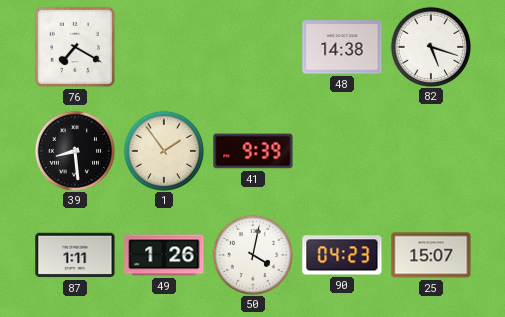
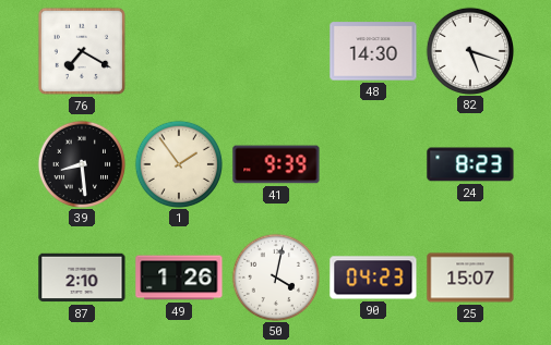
48: 14:38 -> 14:30
24: none -> 8:23
87: 1:11 -> 2:10
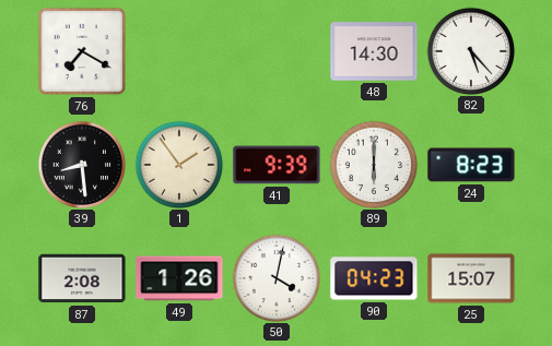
82: 5:18 -> 5:23
89: none -> 6:00
87: 2:10 -> 2:08
